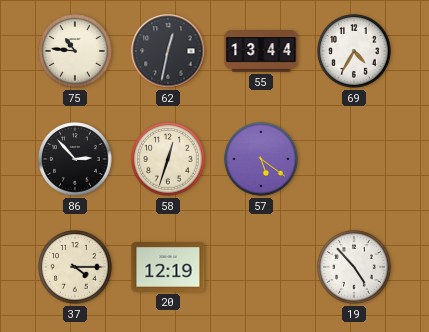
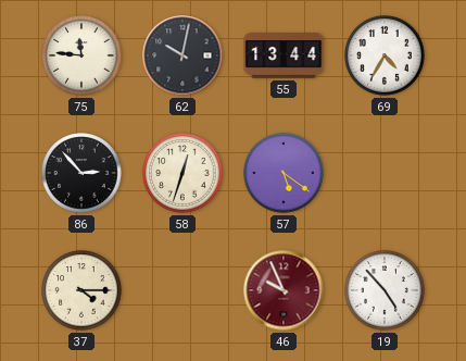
75: 10:46 -> 11:46
62: 12:32 -> 10:02
20: 12:19 -> none
46: none -> 9:56
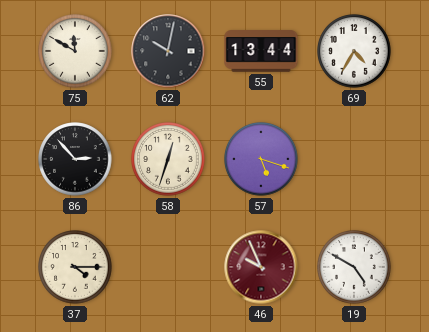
75: 11:46 -> 11:50
57: 5:21 -> 5:18
19: 4:53 -> 4:50
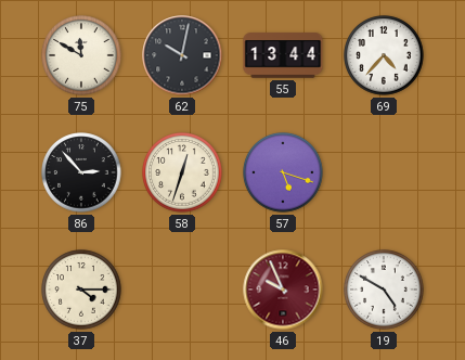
69: 4:35 -> 4:37
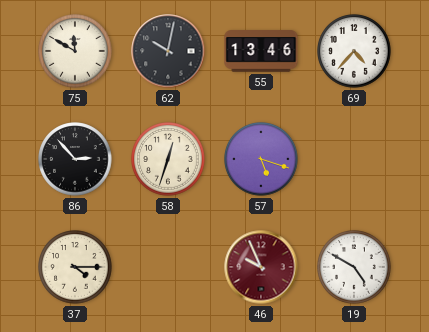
55: 13:44 -> 13:46
